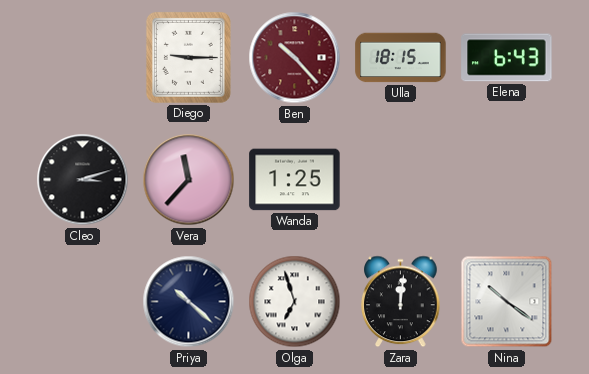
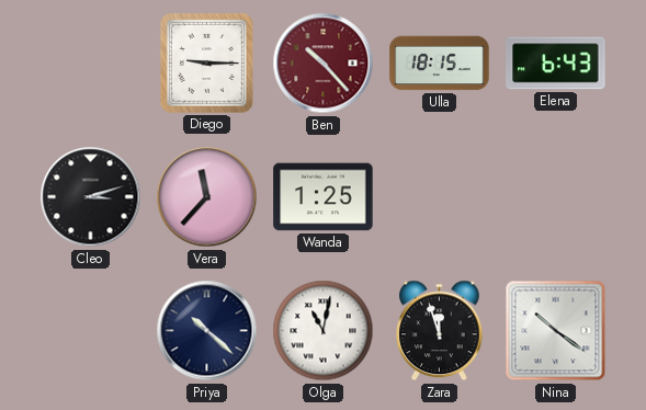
Olga: 6:57 -> 11:02
Zara: 12:01 -> 11:57
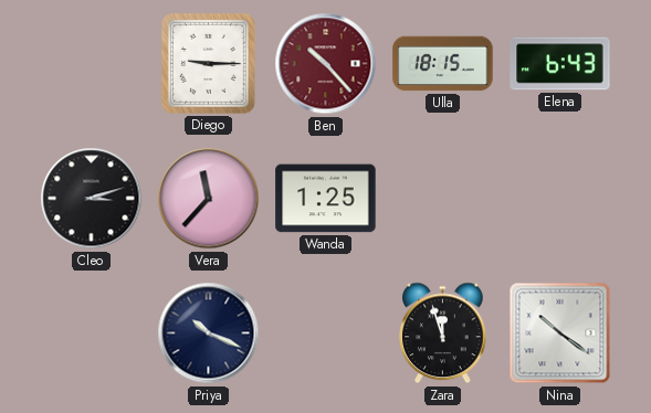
Priya: 10:22 -> 10:19
Olga: 11:02 -> none
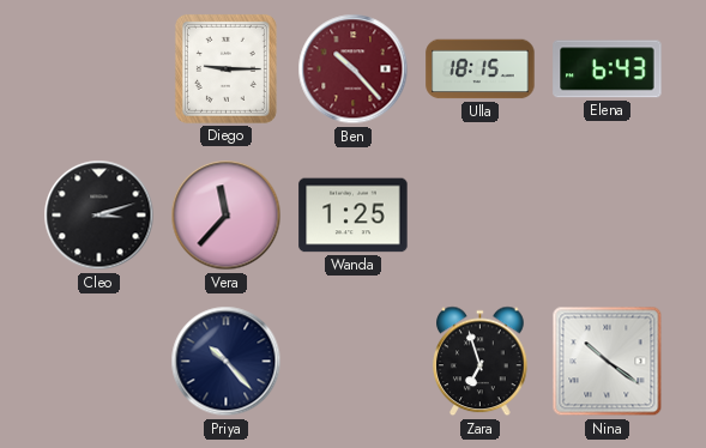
Priya: 10:19 -> 10:23
Zara: 11:57 -> 6:57
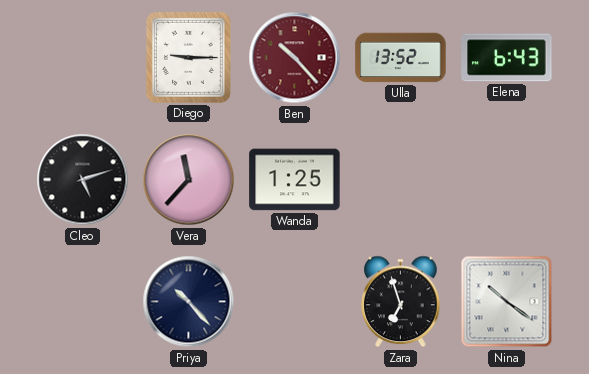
Ulla: 18:15 -> 13:52
Cleo: 3:12 -> 5:12
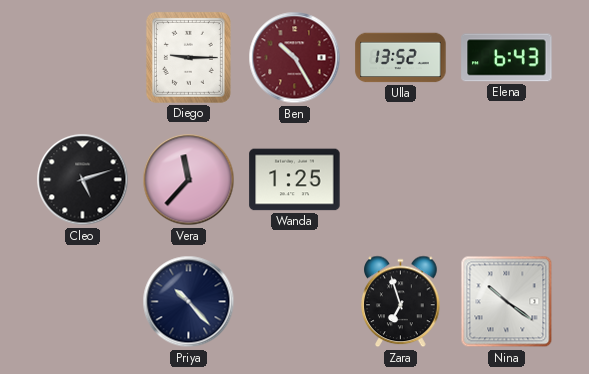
Ben: 10:23 -> 10:25
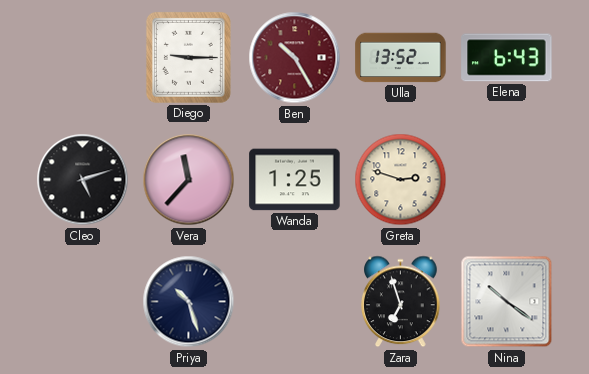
Greta: none -> 2:48
Priya: 10:23 -> 10:27
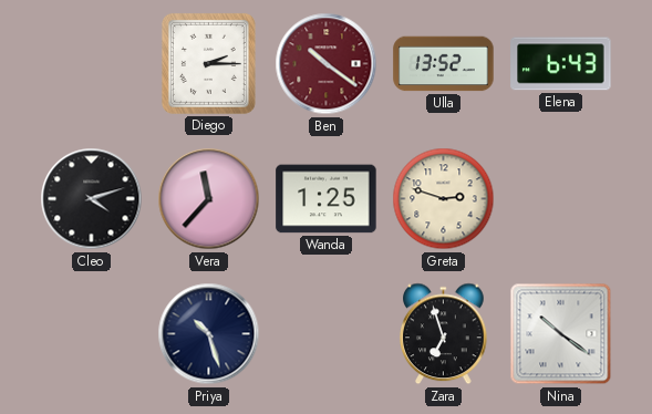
Diego: 9:15 -> 2:15
Ben: 10:25 -> 10:21
Cleo: 5:12 -> 4:12
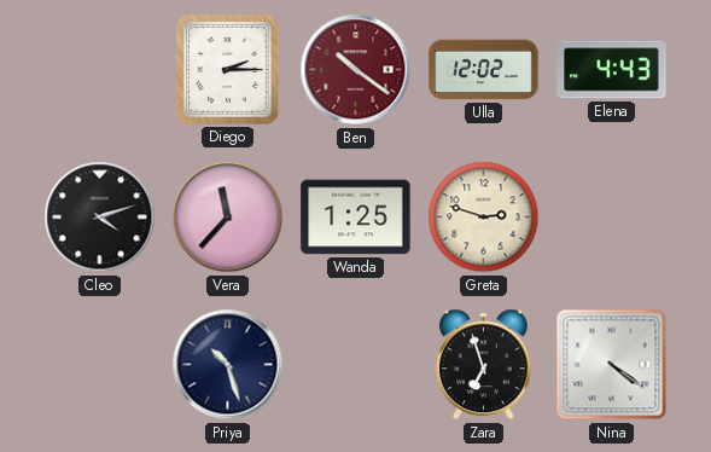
Ulla: 13:52 -> 12:02
Elena: 6:43 -> 4:43
Nina: 10:21 -> 4:21
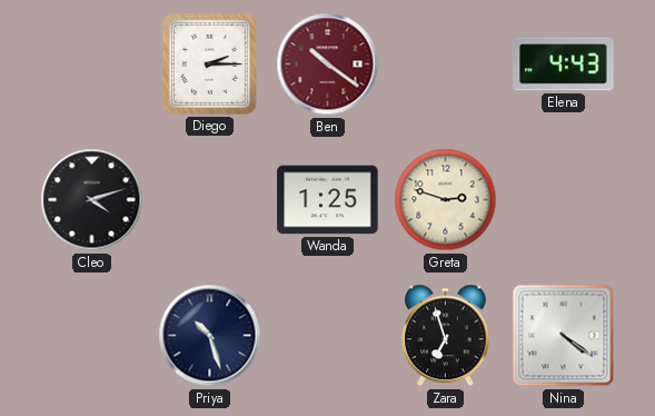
Ulla: 12:02 -> none
Vera: 11:37 -> none
